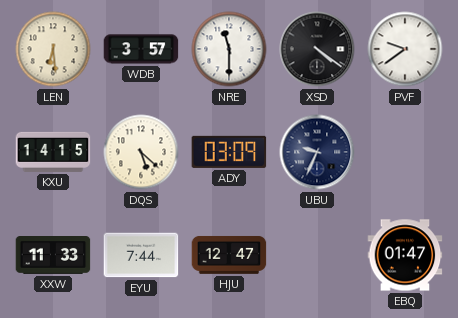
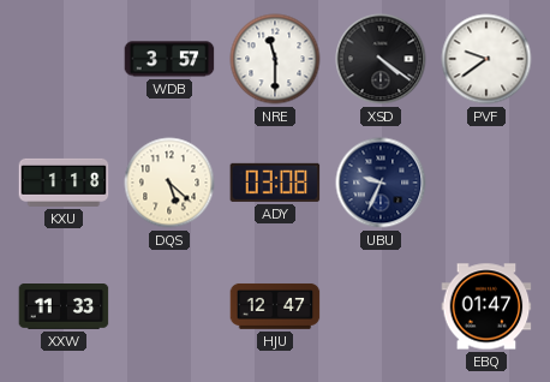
LEN: 6:29 -> none
KXU: 14:15 -> 1:18
ADY: 03:09 -> 03:08
EYU: 7:44 -> none
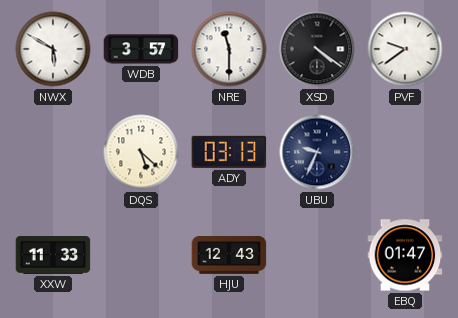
NWX: none -> 5:50
KXU: 1:18 -> none
ADY: 03:08 -> 03:13
HJU: 12:47 -> 12:43
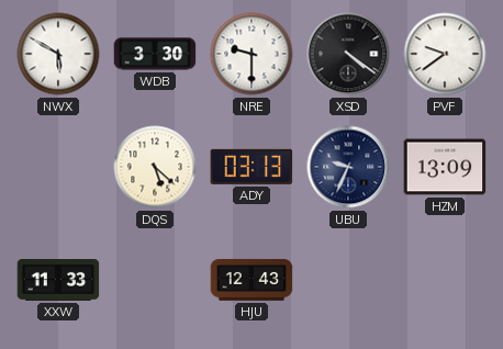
WDB: 3:57 -> 3:30
NRE: 11:30 -> 9:30
HZM: none -> 13:09
EBQ: 01:47 -> none
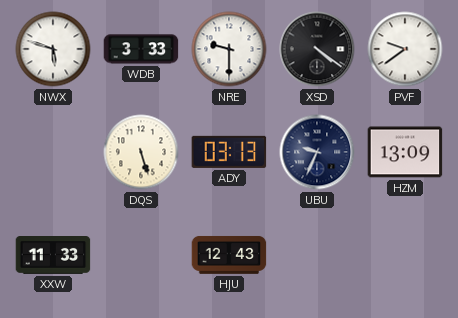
NWX: 5:50 -> 5:48
WDB: 3:30 -> 3:33
DQS: 5:22 -> 5:27
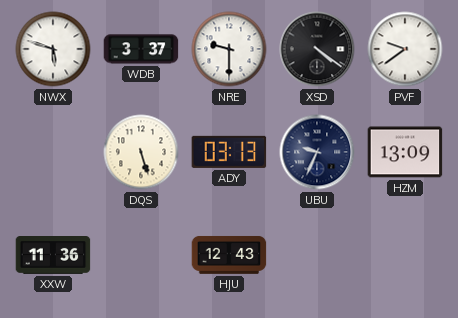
WDB: 3:33 -> 3:37
XXW: 11:33 -> 11:36
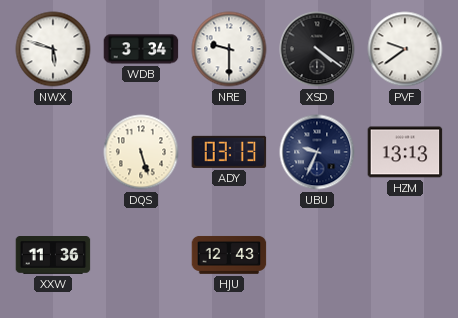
WDB: 3:37 -> 3:34
HZM: 13:09 -> 13:13
